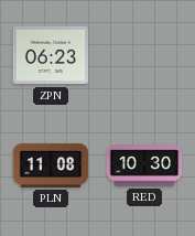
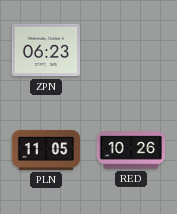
PLN: 11:08 -> 11:05
RED: 10:30 -> 10:26
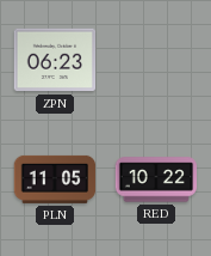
RED: 10:26 -> 10:22
